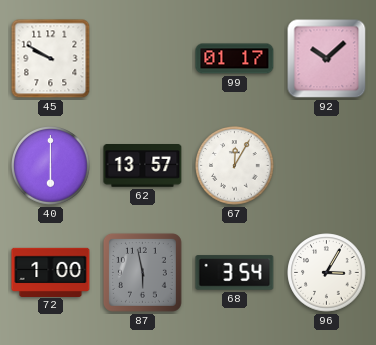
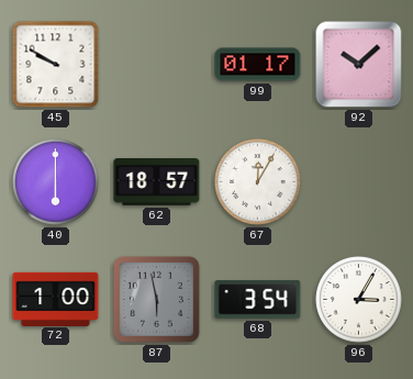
62: 13:57 -> 18:57
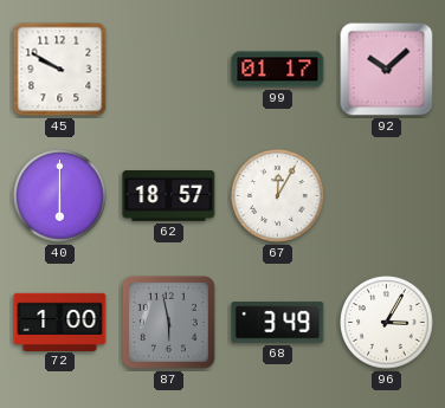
68: 3:54 -> 3:49
